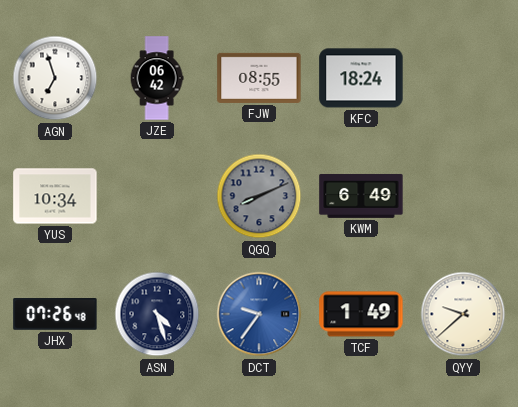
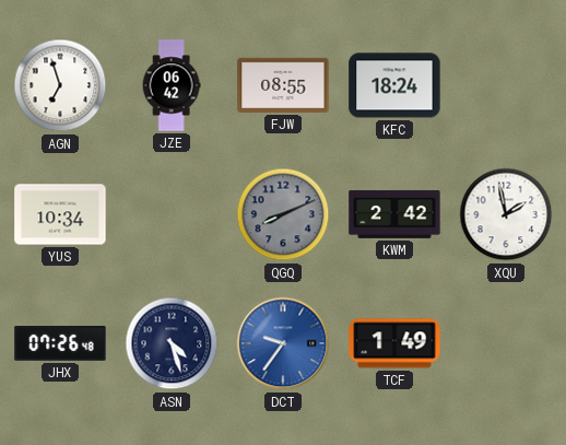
KWM: 6:49 -> 2:42
XQU: none -> 1:58
QYY: 9:38 -> none
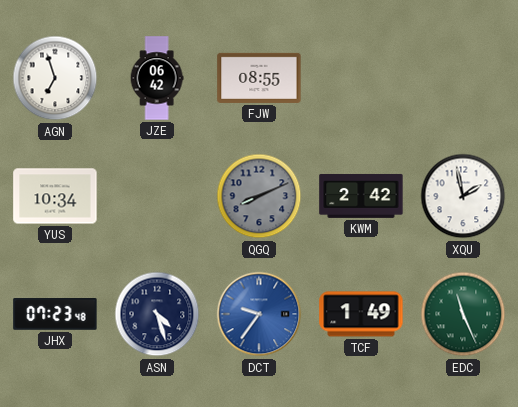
KFC: 18:24 -> none
JHX: 07:26 -> 07:23
EDC: none -> 11:26
